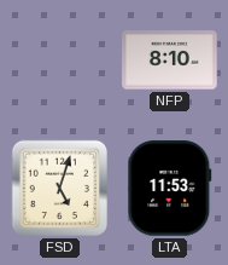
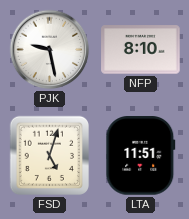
PJK: none -> 9:28
LTA: 11:53 -> 11:51
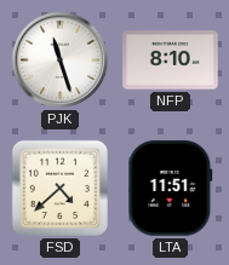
PJK: 9:28 -> 11:27
FSD: 5:03 -> 4:38
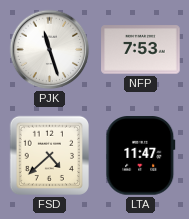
NFP: 8:10 -> 7:53
LTA: 11:51 -> 11:47
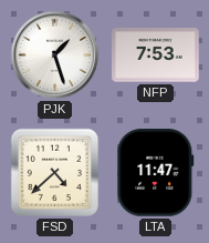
PJK: 11:27 -> 1:27
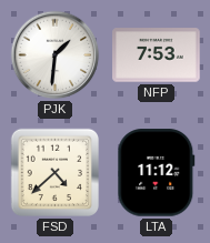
PJK: 1:27 -> 1:31
LTA: 11:47 -> 11:12
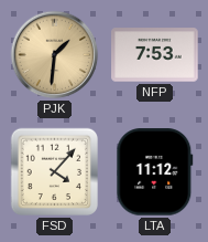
PJK dial: white -> champagne
FSD: 4:38 -> 4:07
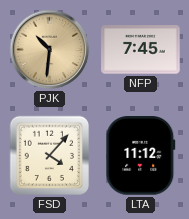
PJK: 1:31 -> 10:31
NFP: 7:53 -> 7:45
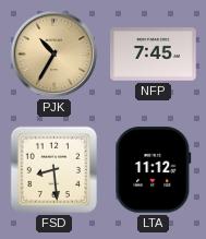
PJK: 10:31 -> 10:35
FSD: 4:07 -> 8:29
